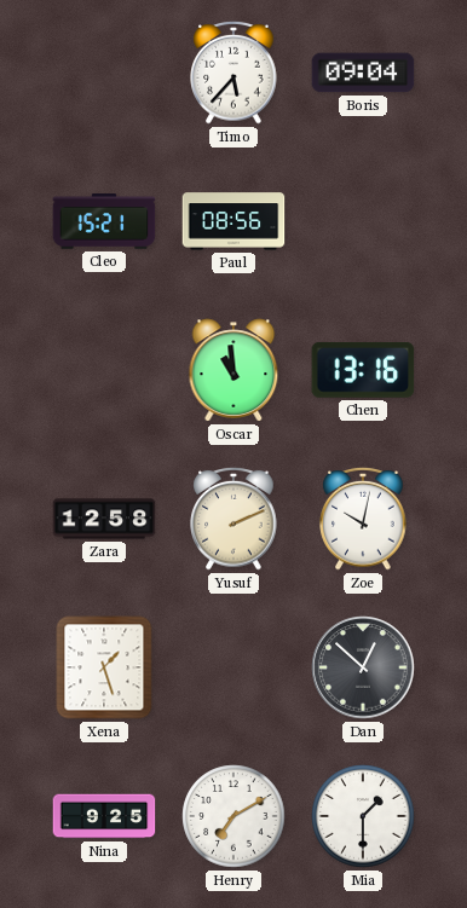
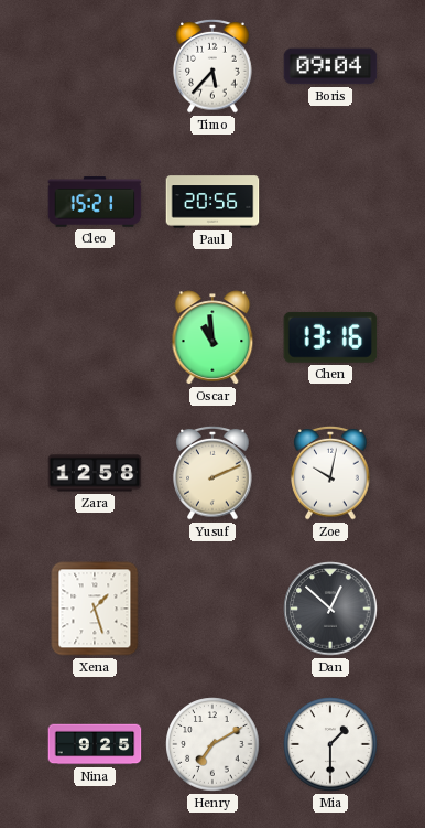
Paul: 08:56 -> 20:56
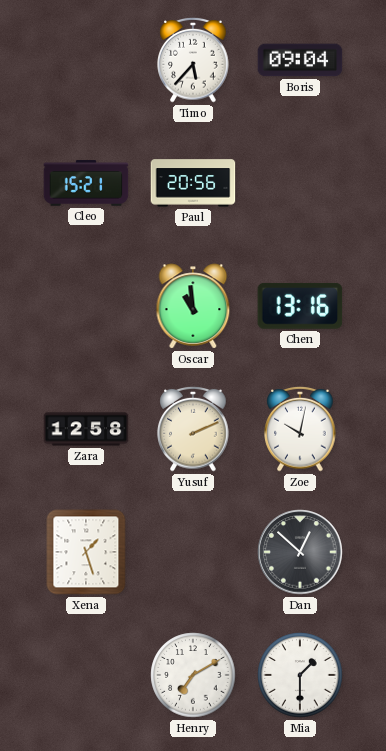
Nina: 9:25 -> none
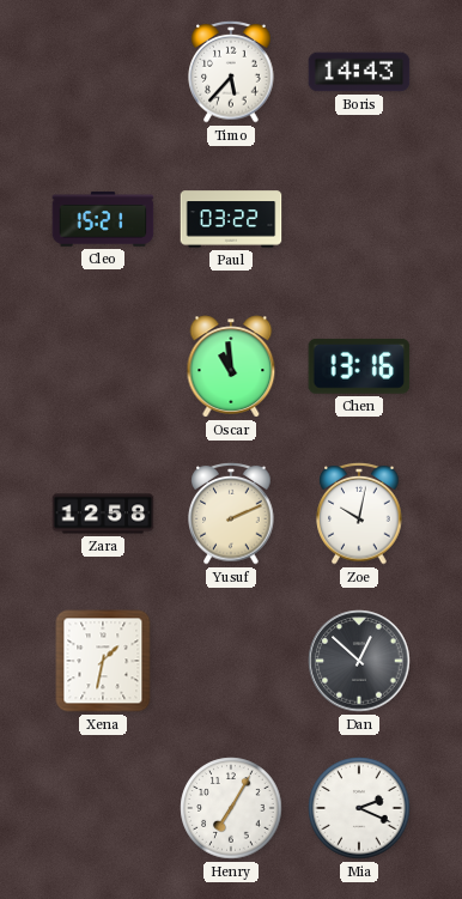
Boris: 09:04 -> 14:43
Paul: 20:56 -> 03:22
Xena: 1:27 -> 1:32
Henry: 7:10 -> 7:05
Mia: 1:30 -> 2:19
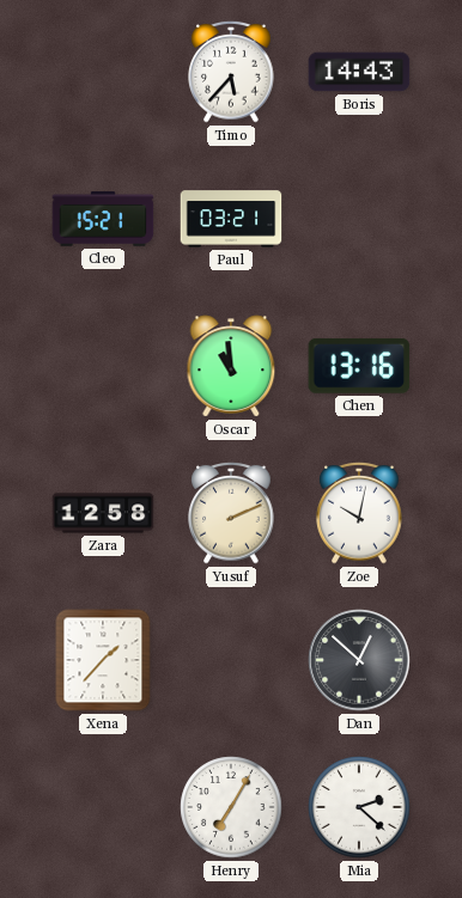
Paul: 03:22 -> 03:21
Xena: 1:32 -> 1:37
Mia: 2:19 -> 2:22
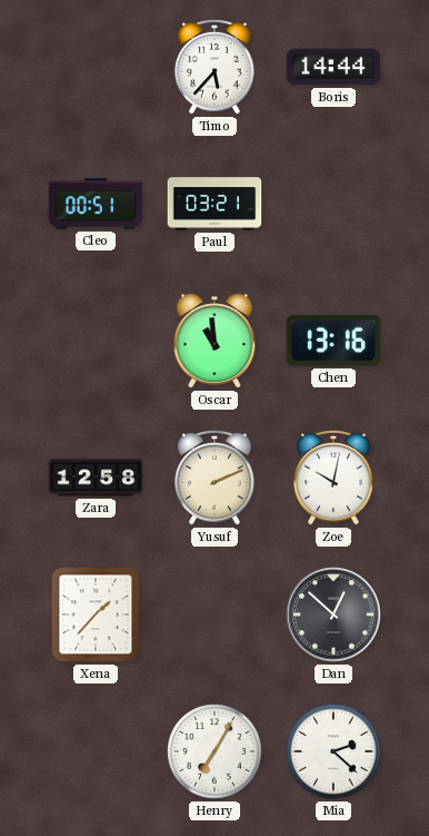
Boris: 14:43 -> 14:44
Cleo: 15:21 -> 00:51
